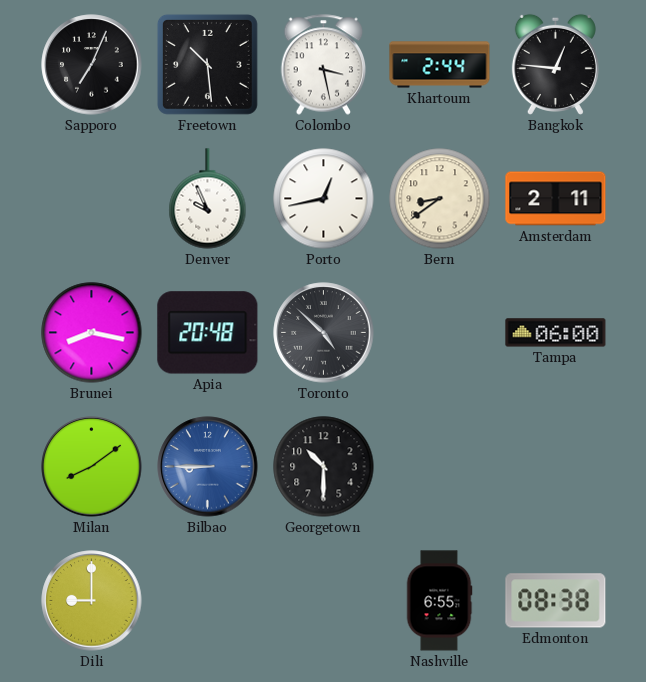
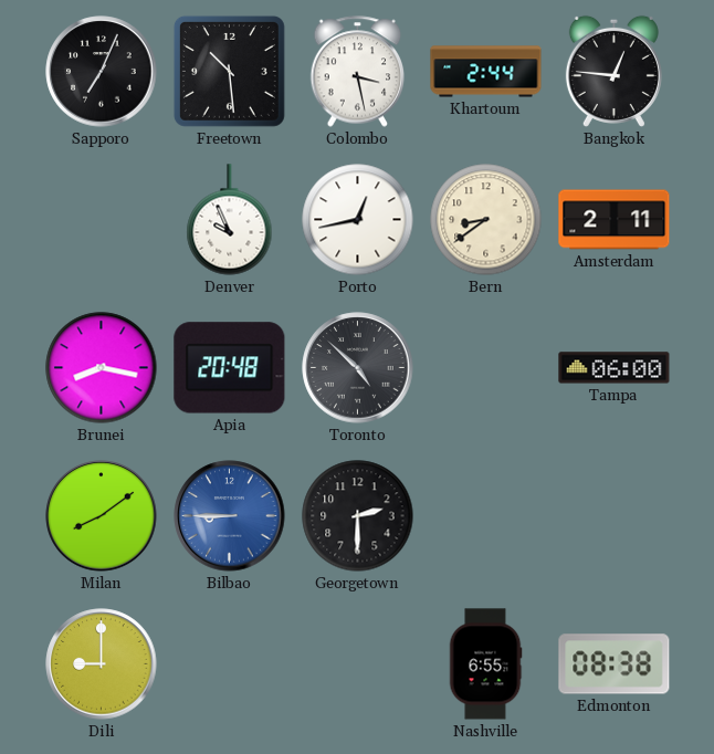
Georgetown: 10:30 -> 2:30
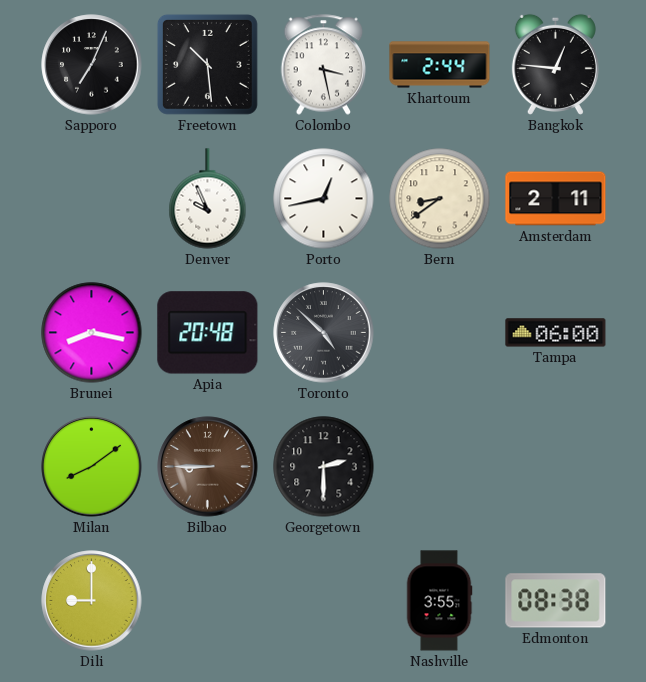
Bilbao dial: blue -> brown
Nashville: 6:55 -> 3:55
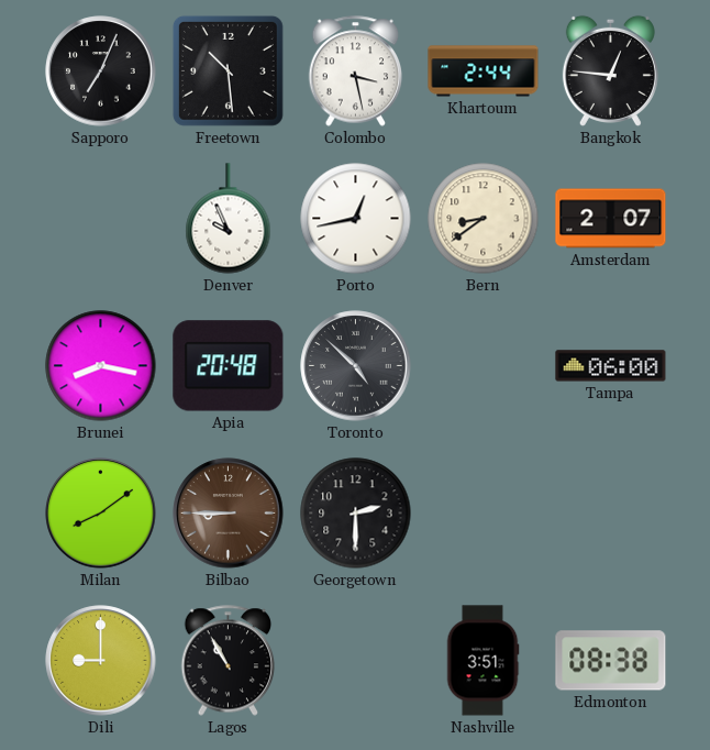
Amsterdam: 2:11 -> 2:07
Lagos: none -> 10:55
Nashville: 3:55 -> 3:51
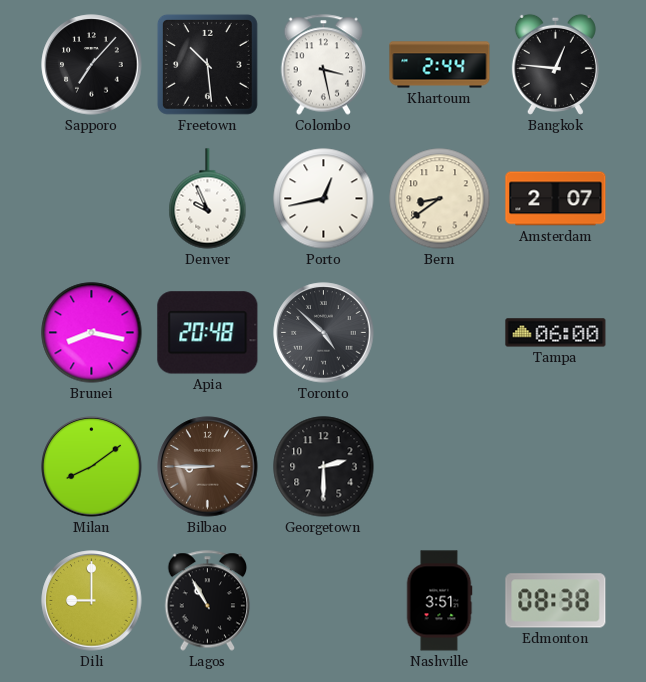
Sapporo: 7:04 -> 7:07
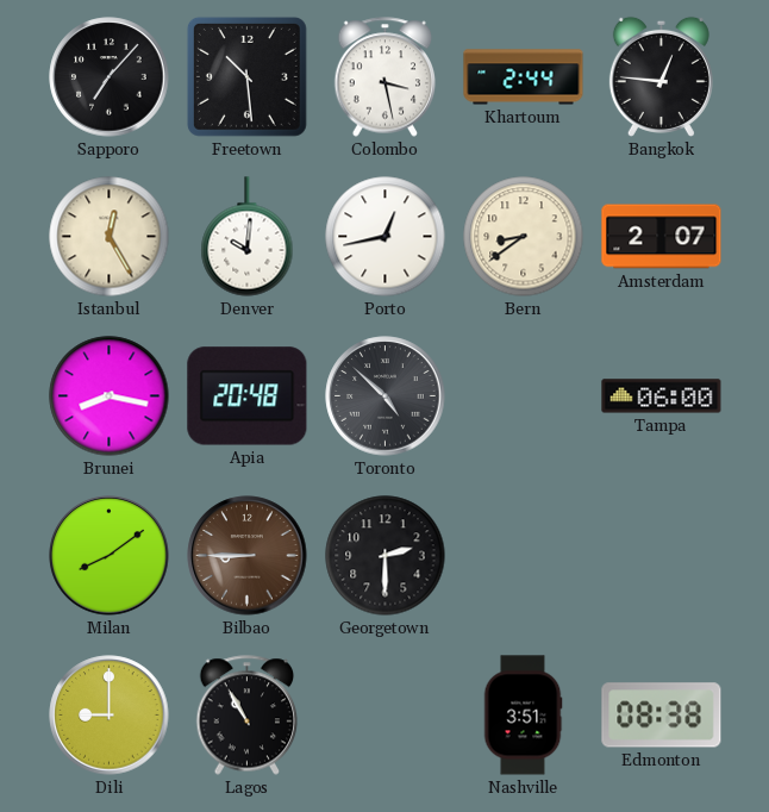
Istanbul: none -> 12:25
Denver: 9:56 -> 10:01
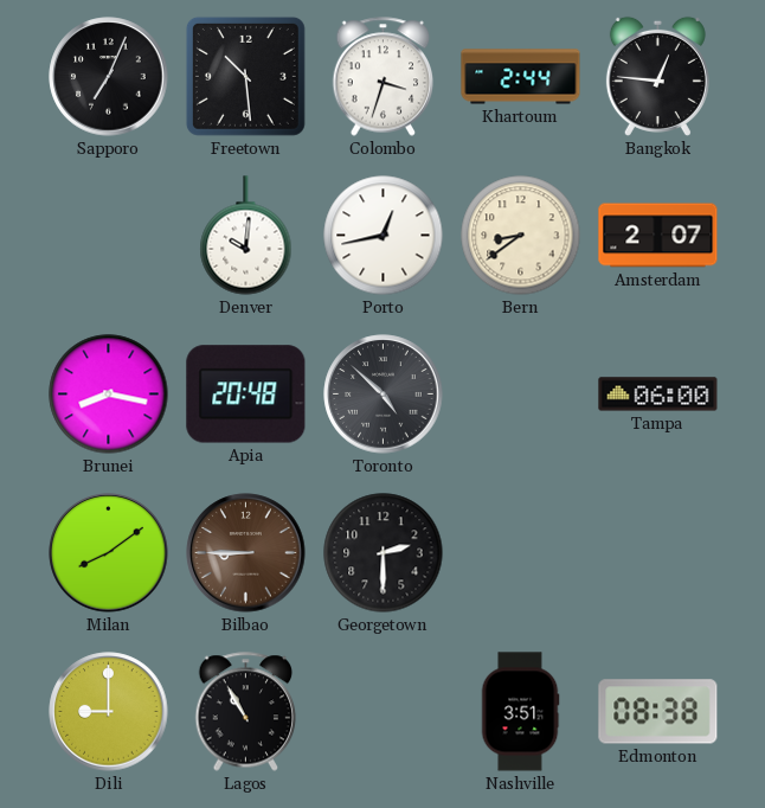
Sapporo: 7:07 -> 7:04
Colombo: 3:28 -> 3:33
Istanbul: 12:25 -> none
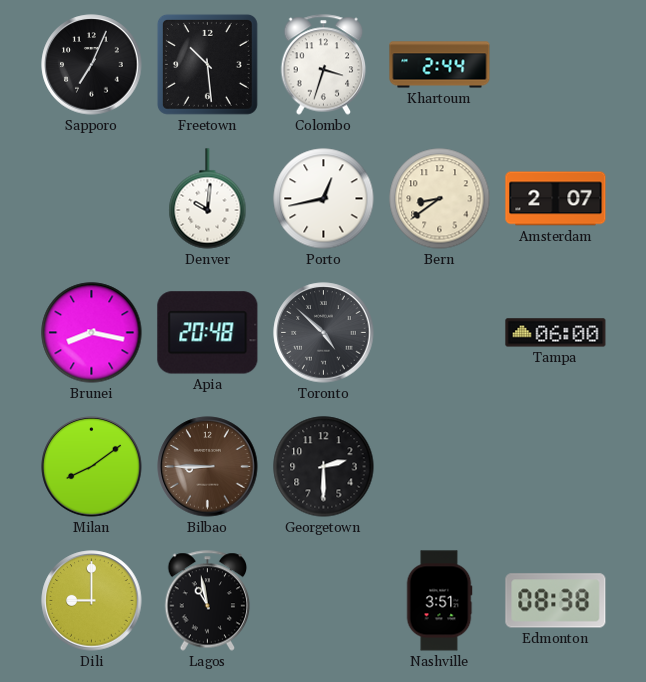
Bangkok: 12:46 -> none
Lagos: 10:55 -> 10:58
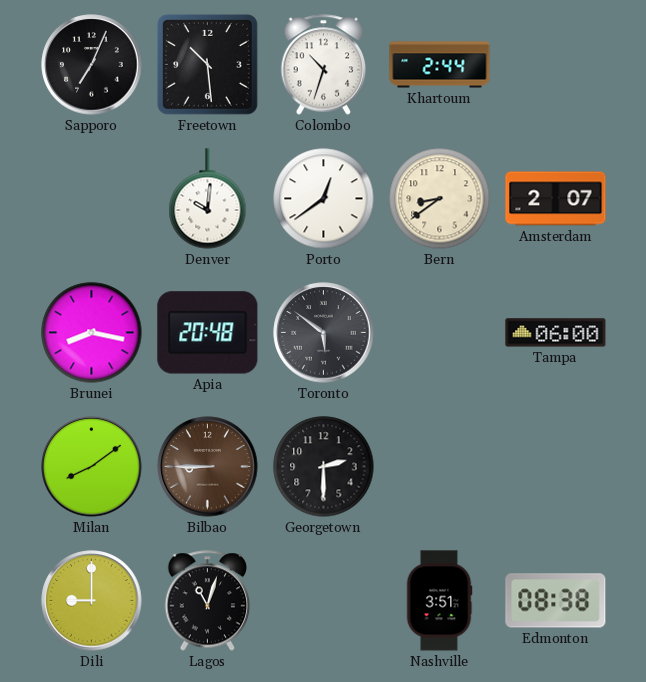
Colombo: 3:33 -> 10:33
Porto: 12:43 -> 12:39
Toronto: 4:52 -> 5:51
Lagos: 10:58 -> 11:03
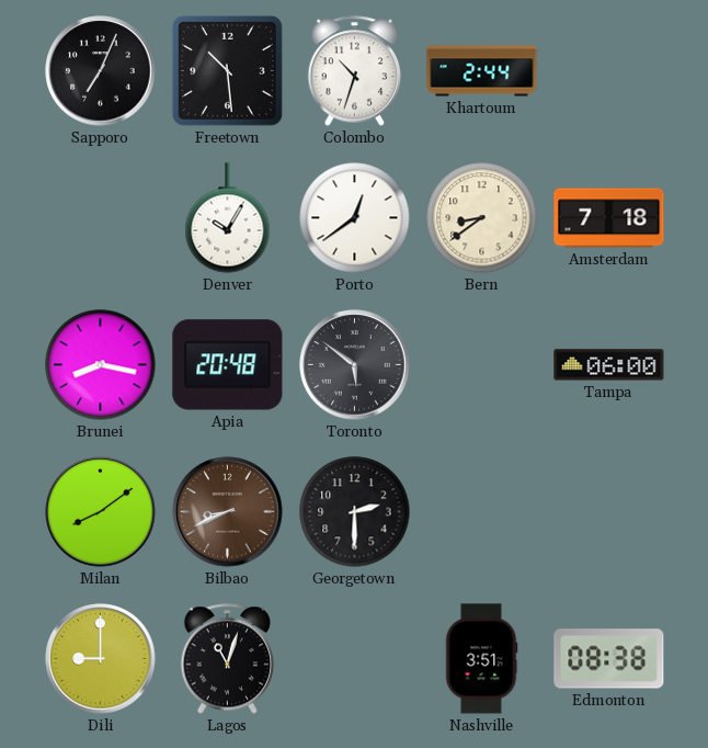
Denver: 10:01 -> 10:05
Amsterdam: 2:07 -> 7:18
Bilbao: 8:45 -> 8:41
